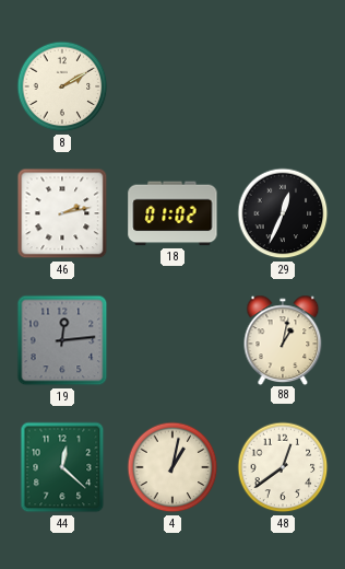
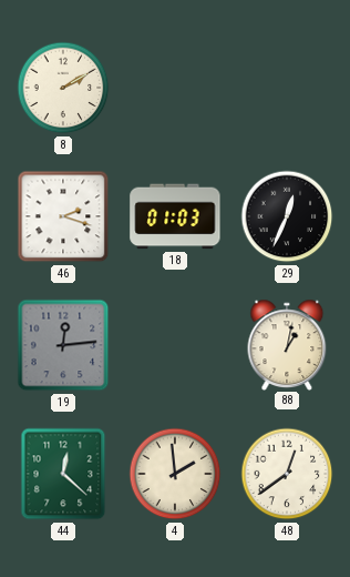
46: 2:13 -> 2:18
18: 01:02 -> 01:03
4: 1:02 -> 1:59
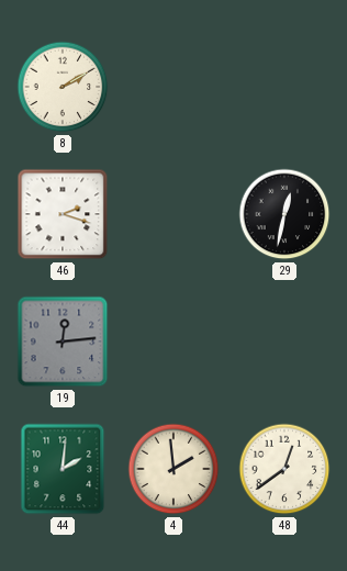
18: 01:03 -> none
29: 12:34 -> 12:32
88: 1:02 -> none
44: 12:22 -> 2:01
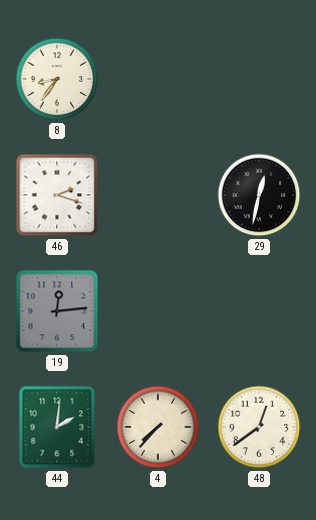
8: 2:10 -> 8:36
4: 1:59 -> 7:37
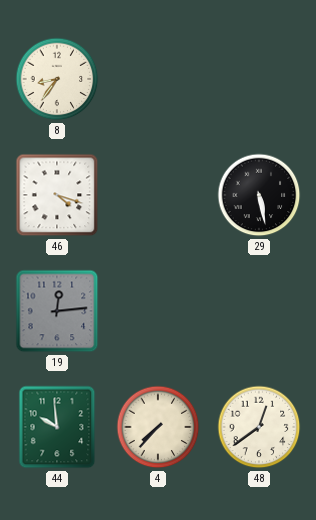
46: 2:18 -> 4:18
29: 12:32 -> 5:28
44: 2:01 -> 9:59
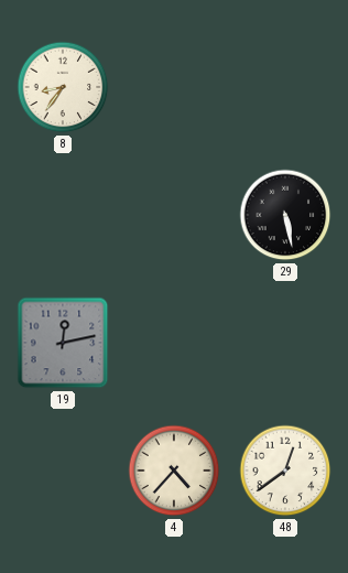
46: 4:18 -> none
19: 12:14 -> 12:13
44: 9:59 -> none
4: 7:37 -> 4:37
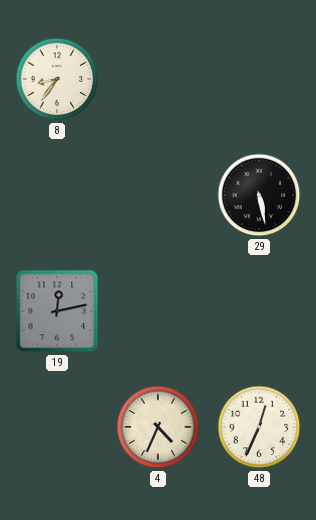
4: 4:37 -> 4:34
48: 12:39 -> 12:34
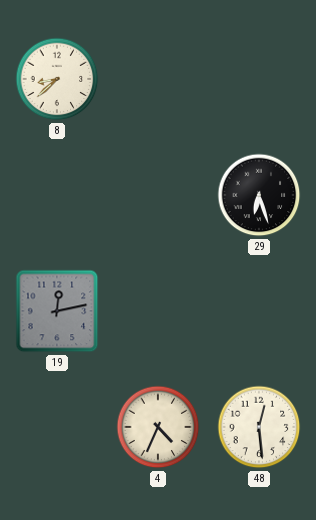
8: 8:36 -> 8:38
29: 5:28 -> 6:27
48: 12:34 -> 12:29
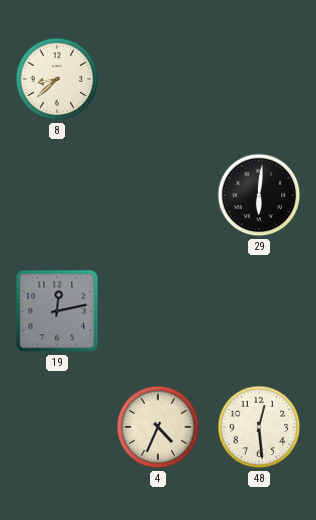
29: 6:27 -> 6:01
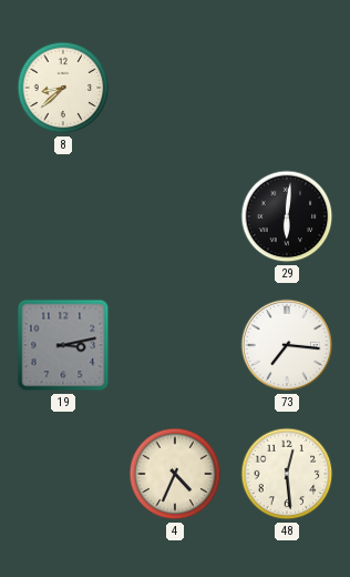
19: 12:13 -> 3:13
73: none -> 7:16
